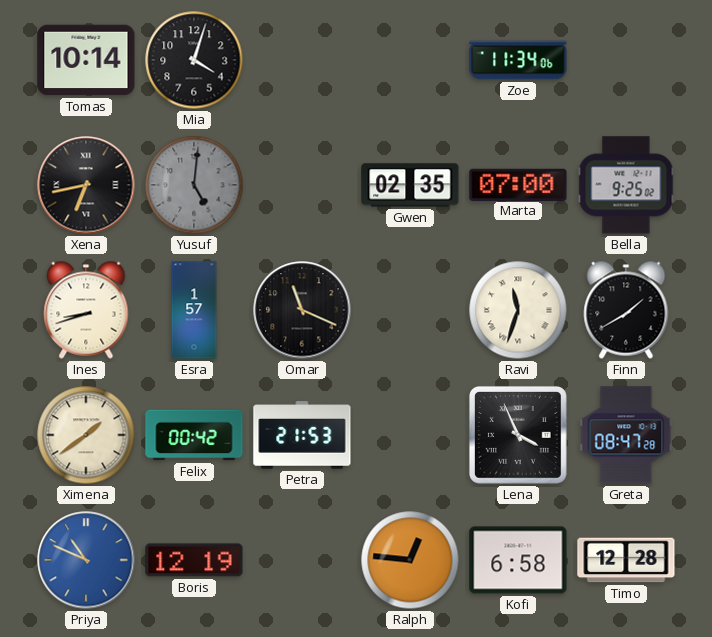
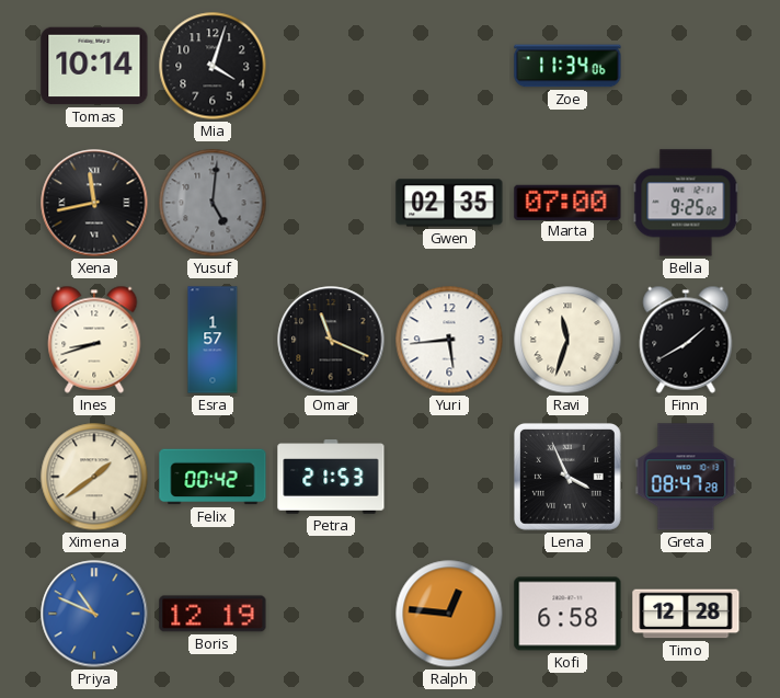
Xena: 6:43 -> 11:43
Yuri: none -> 5:44
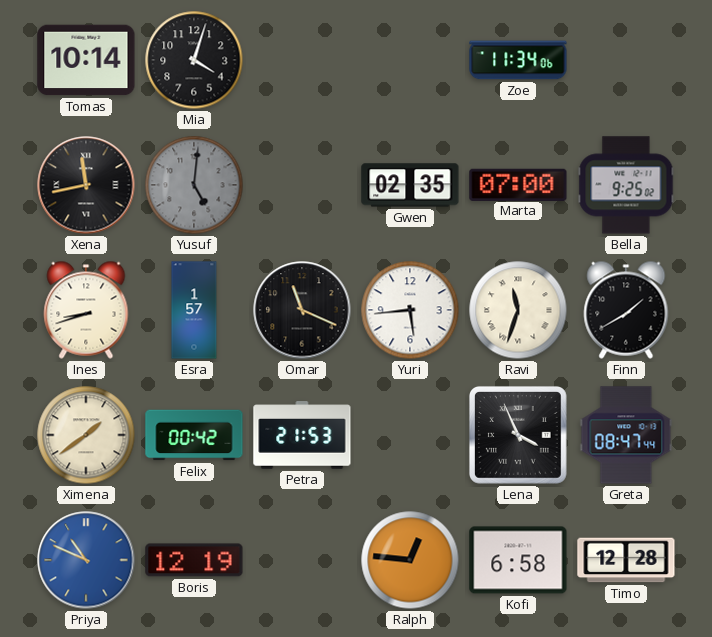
Greta: 08:47:28 -> 08:47:44
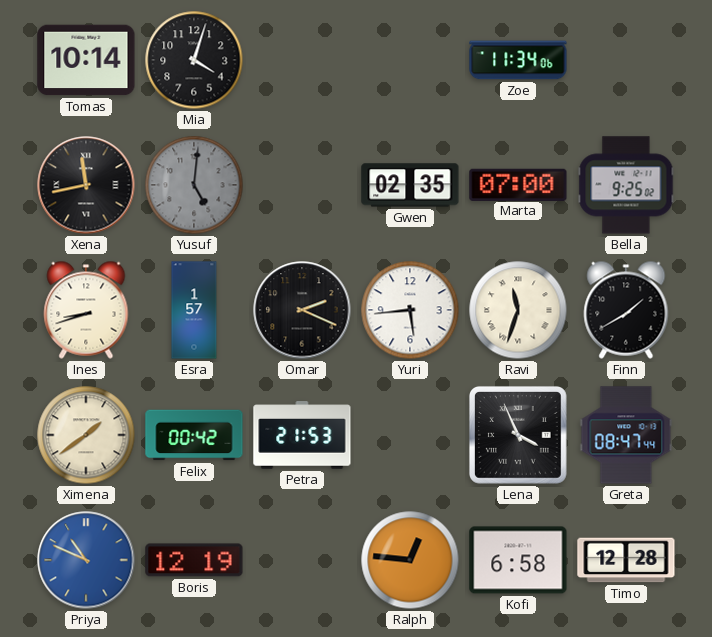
Omar: 11:19 -> 2:19
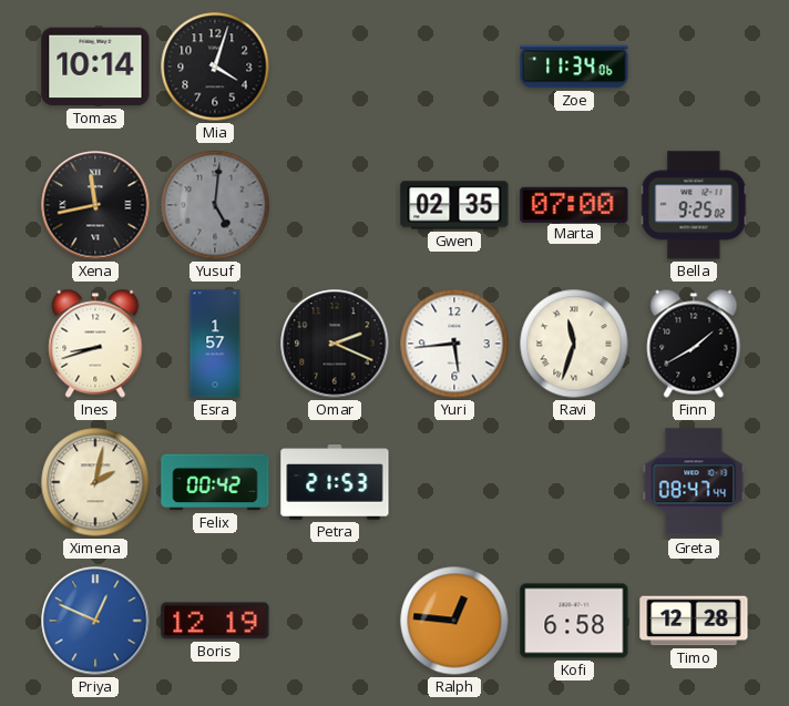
Ximena: 1:39 -> 2:02
Lena: 3:56 -> none
Priya: 10:49 -> 12:49
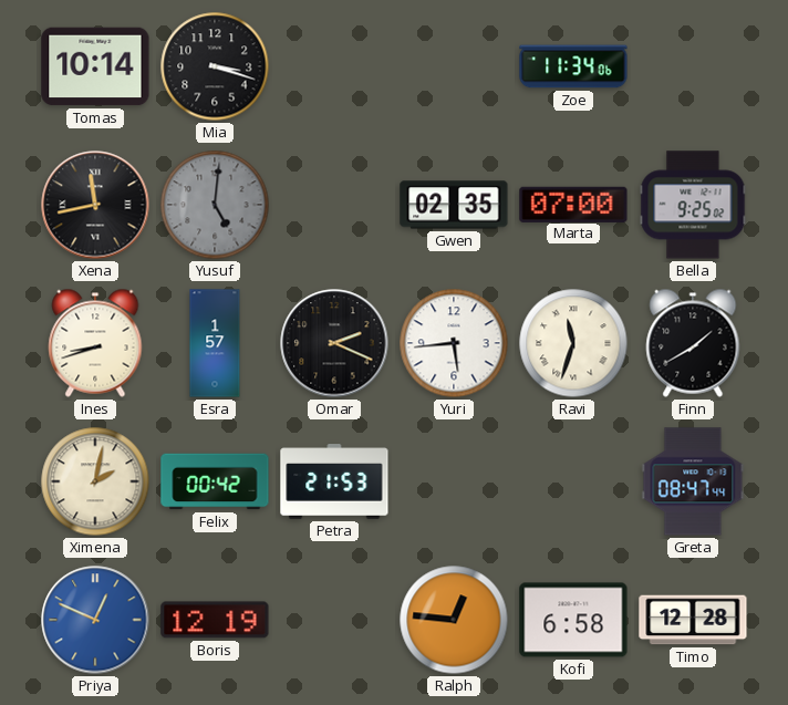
Mia: 4:03 -> 3:18
